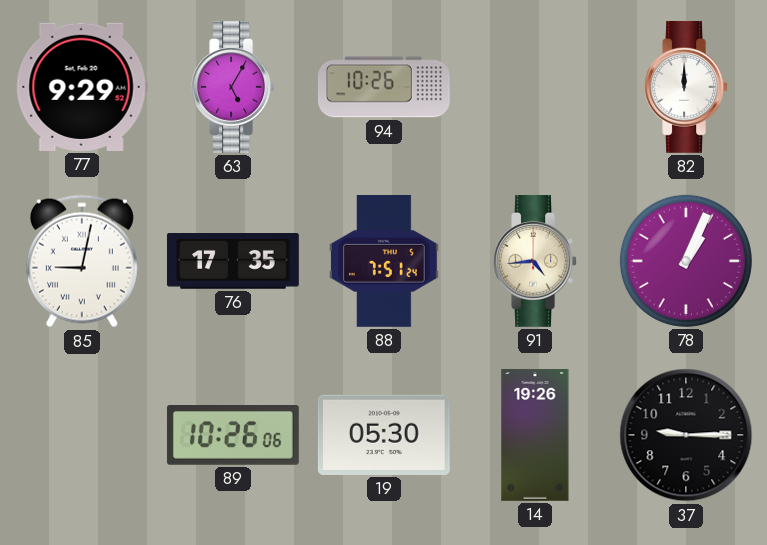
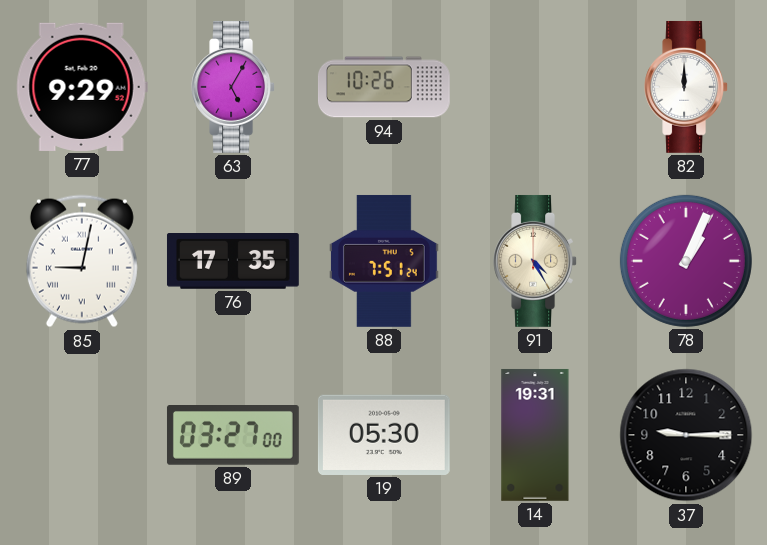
91: 4:44 -> 4:25
89: 10:26 -> 03:27
14: 19:26 -> 19:31
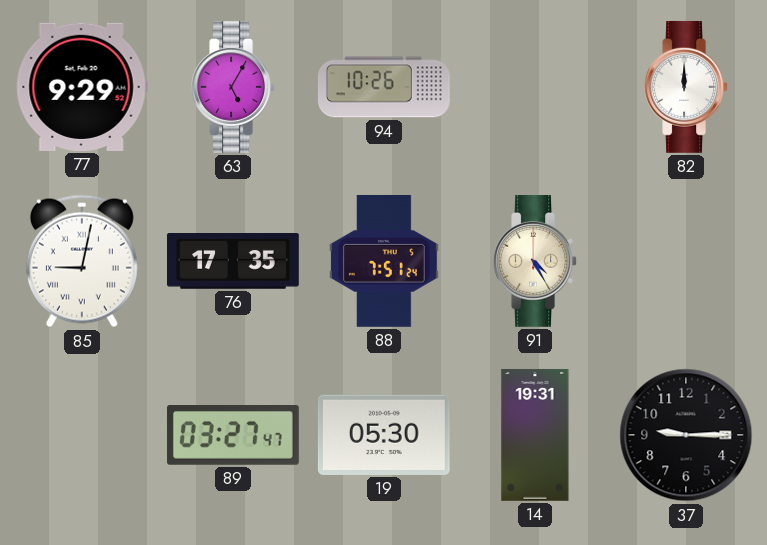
78: 1:04 -> none
89: 03:27:00 -> 03:27:47
